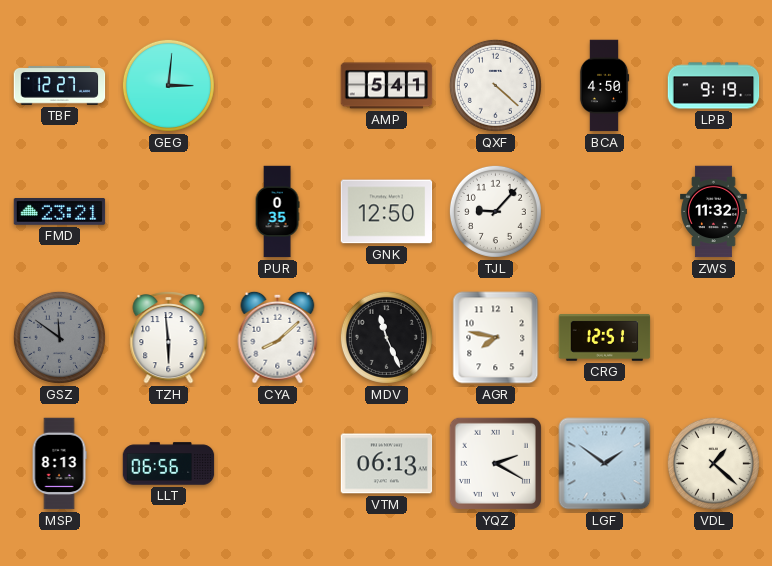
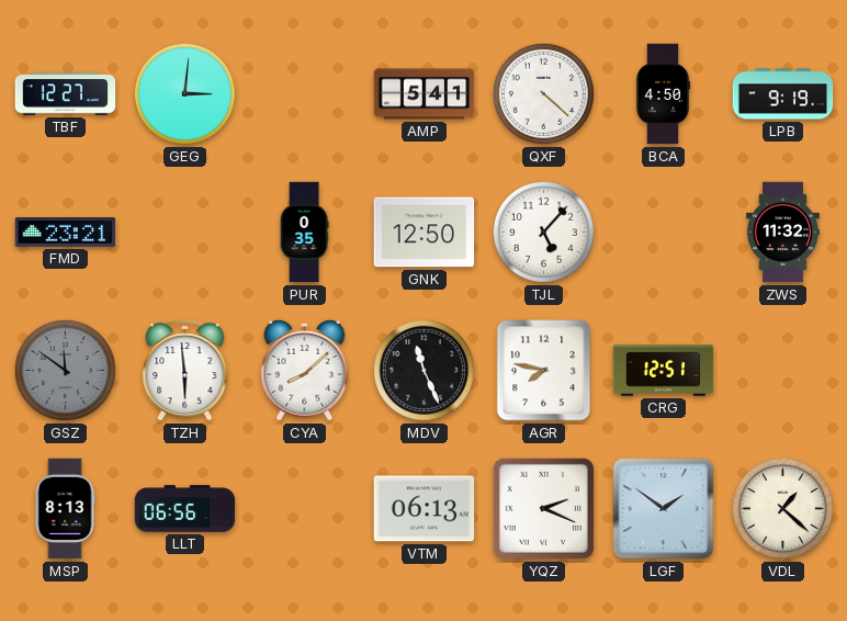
TJL: 9:07 -> 5:07
YQZ: 2:20 -> 2:19
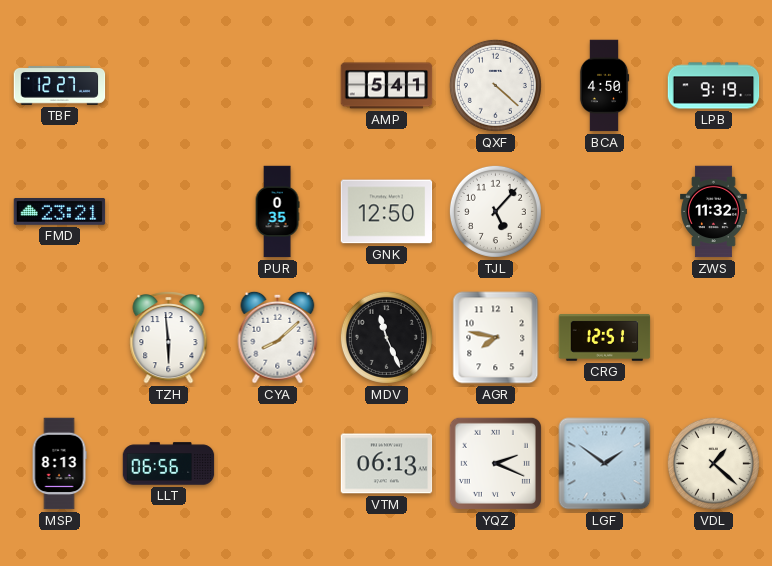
GEG: 3:01 -> none
GSZ: 11:51 -> none
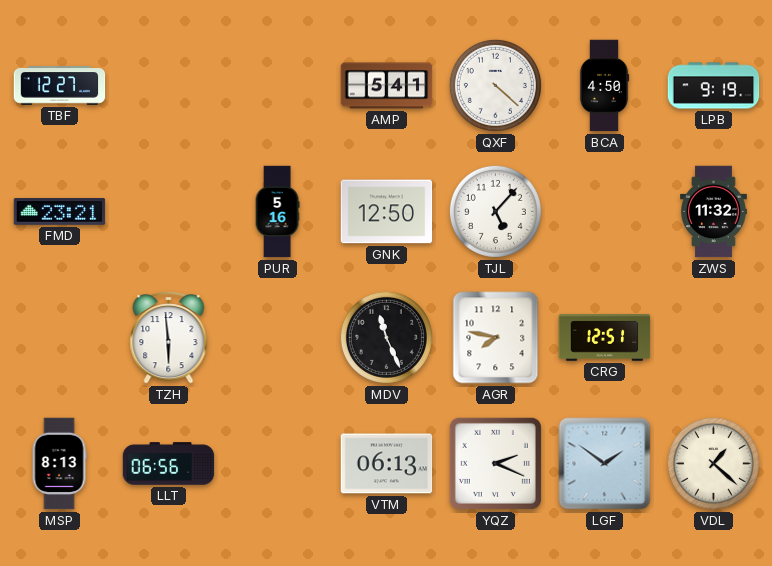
PUR: 0:35 -> 5:16
CYA: 8:08 -> none
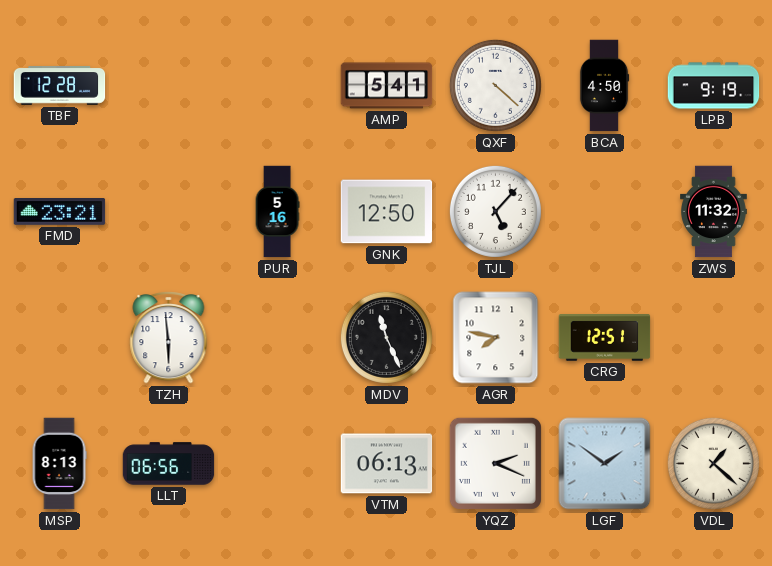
TBF: 12:27 -> 12:28
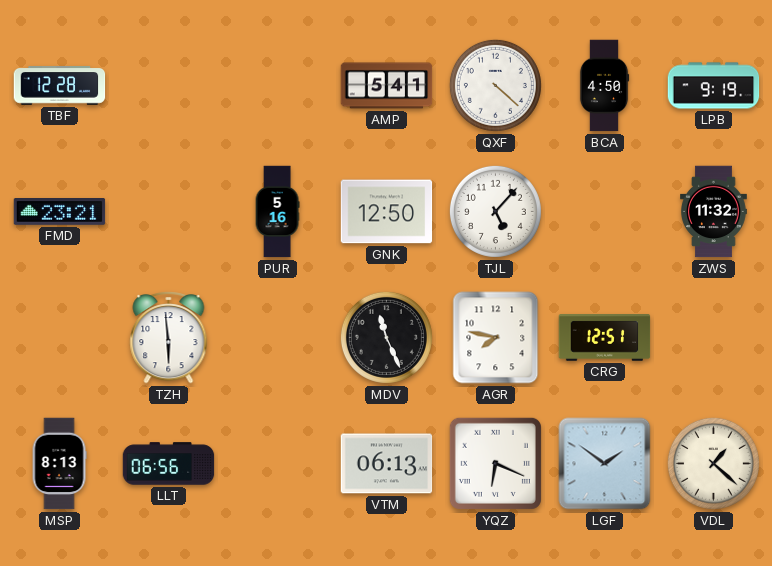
YQZ: 2:19 -> 6:19
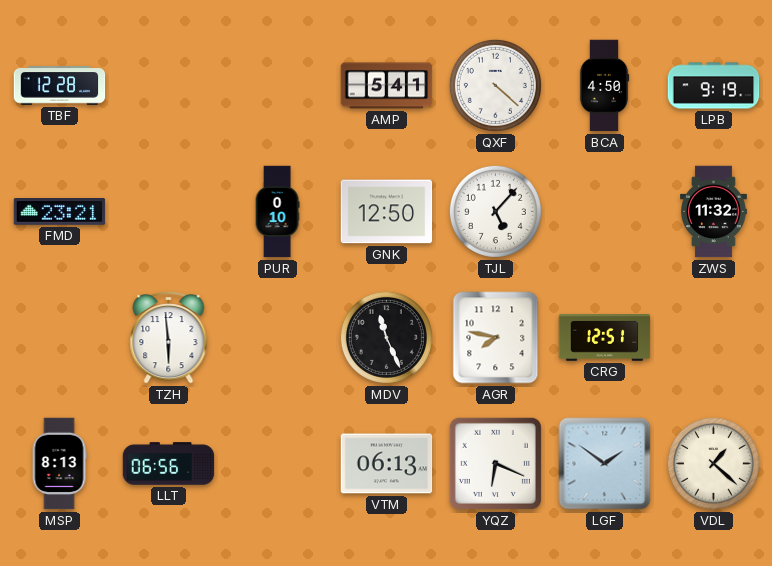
PUR: 5:16 -> 0:10
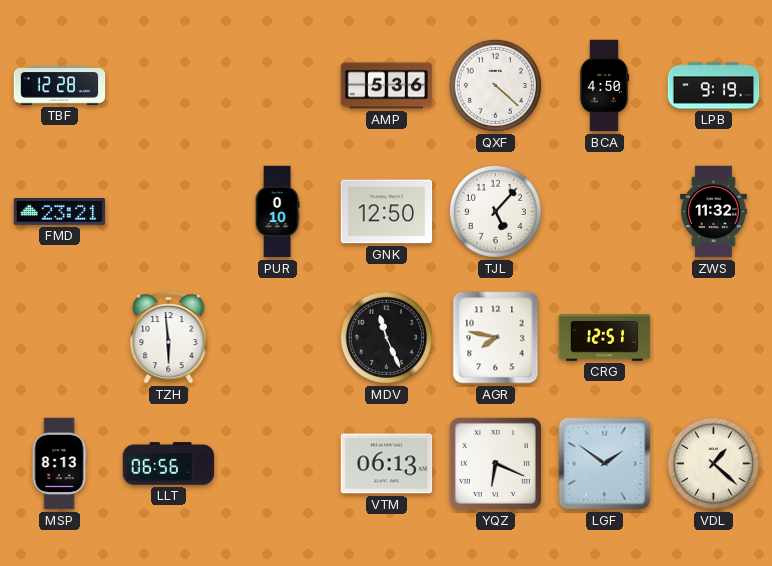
AMP: 5:41 -> 5:36
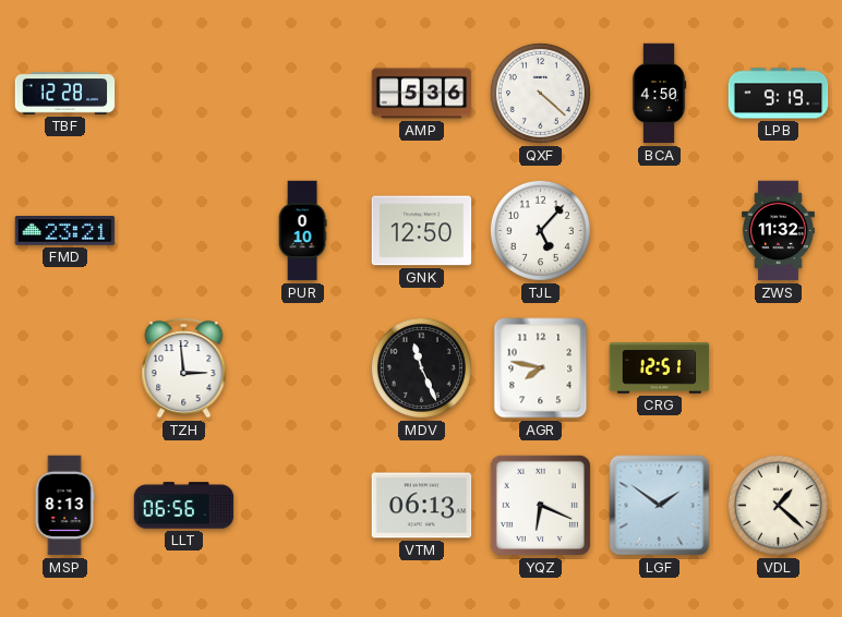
TZH: 5:59 -> 2:59
